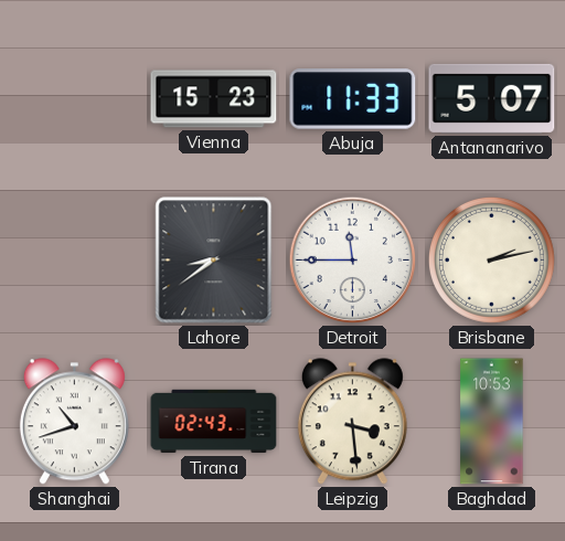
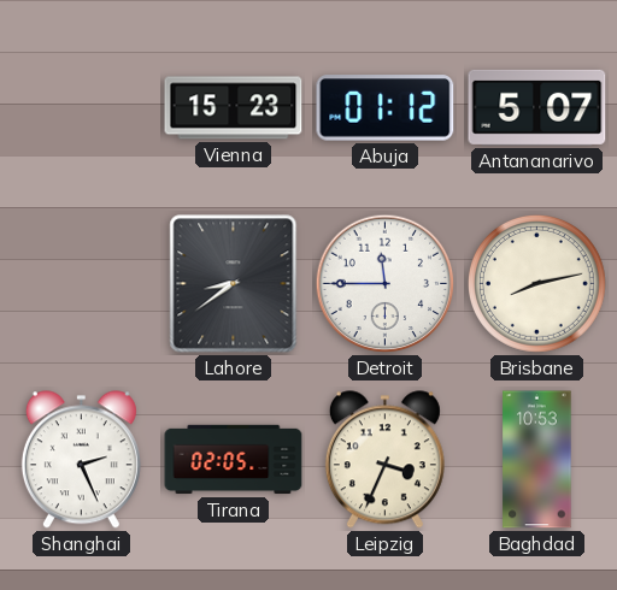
Abuja: 11:33 -> 01:12
Brisbane: 2:13 -> 8:13
Shanghai: 10:42 -> 2:26
Tirana: 02:43 -> 02:05
Leipzig: 3:29 -> 3:34
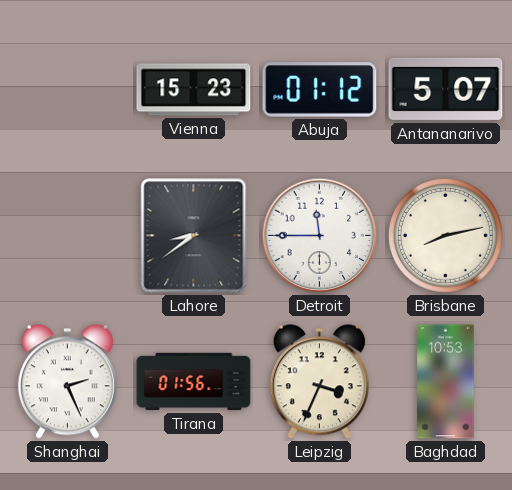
Tirana: 02:05 -> 01:56
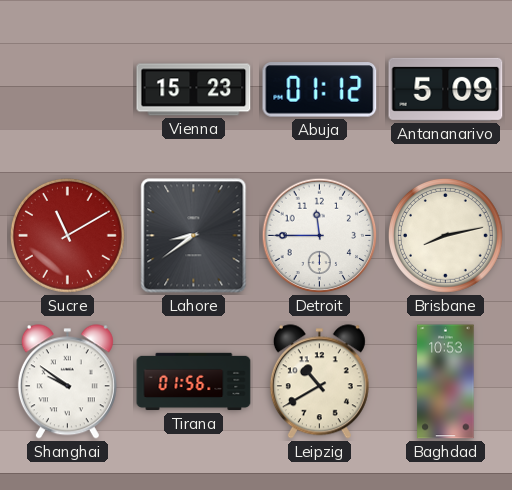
Antananarivo: 5:07 -> 5:09
Sucre: none -> 11:10
Shanghai: 2:26 -> 9:51
Leipzig: 3:34 -> 10:40
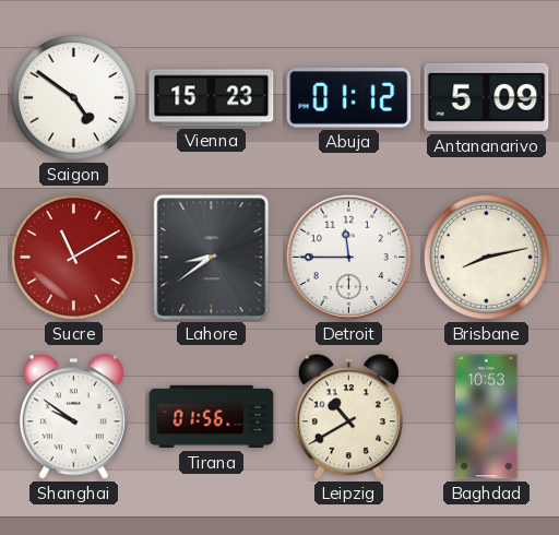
Saigon: none -> 4:51
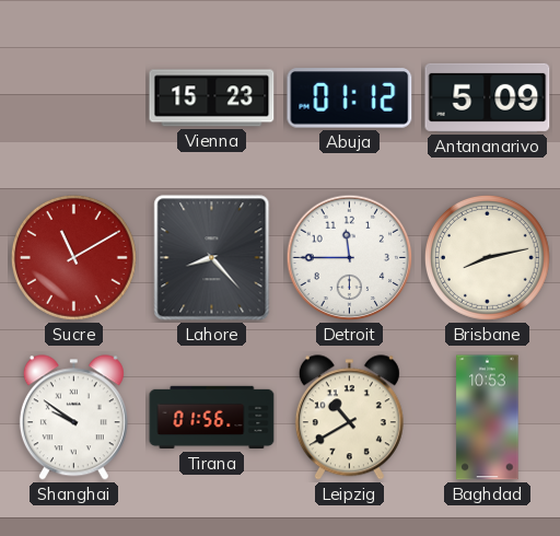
Saigon: 4:51 -> none
Lahore: 8:39 -> 8:23
